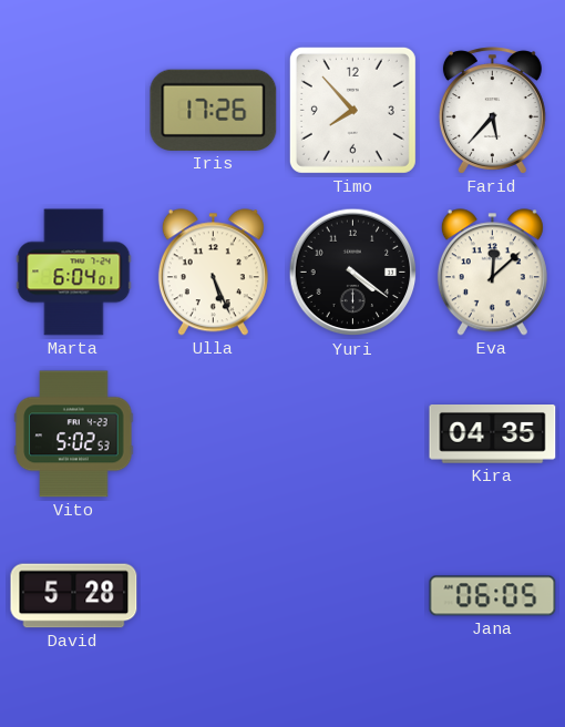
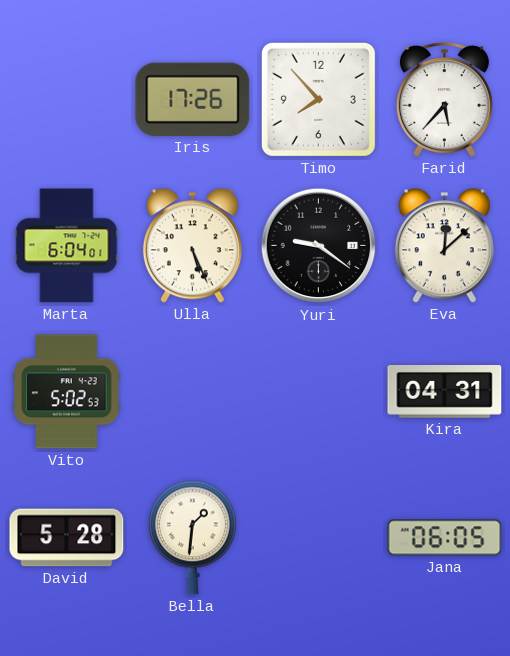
Yuri: 4:21 -> 9:21
Kira: 04:35 -> 04:31
Bella: none -> 1:31
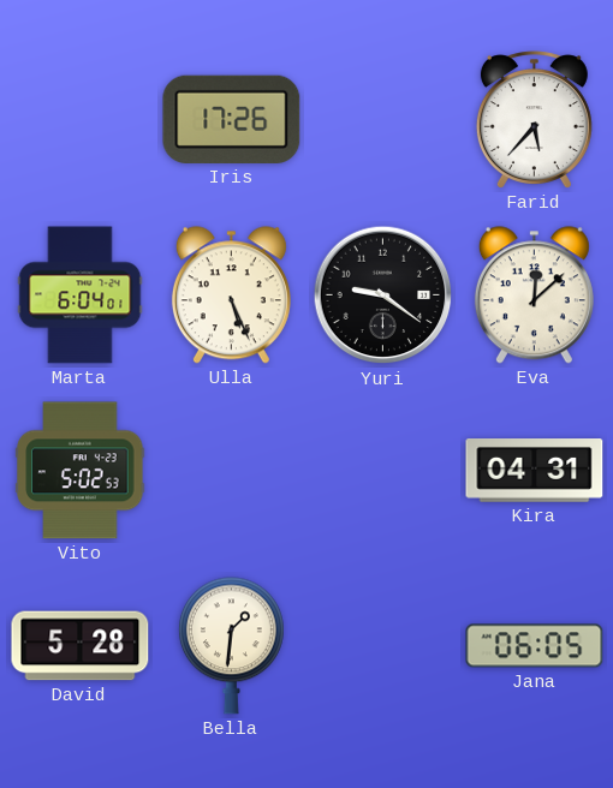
Timo: 7:53 -> none
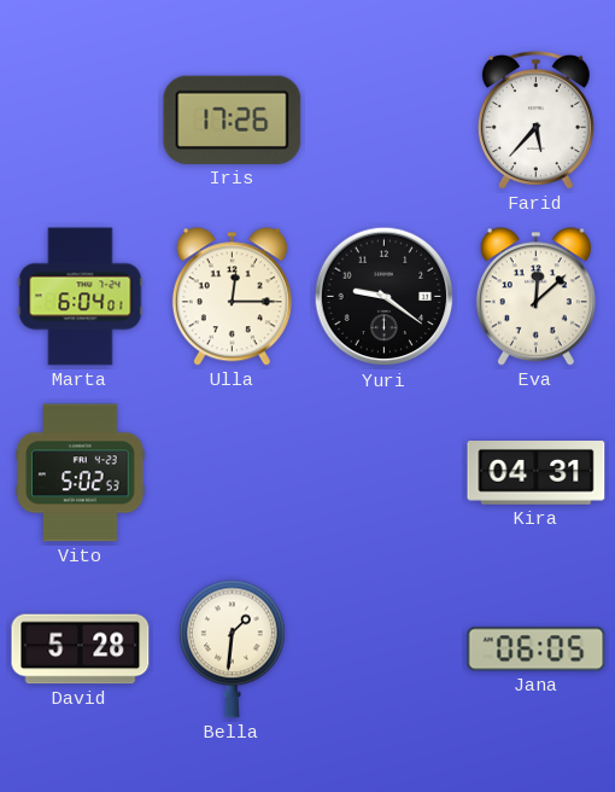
Ulla: 5:26 -> 12:15
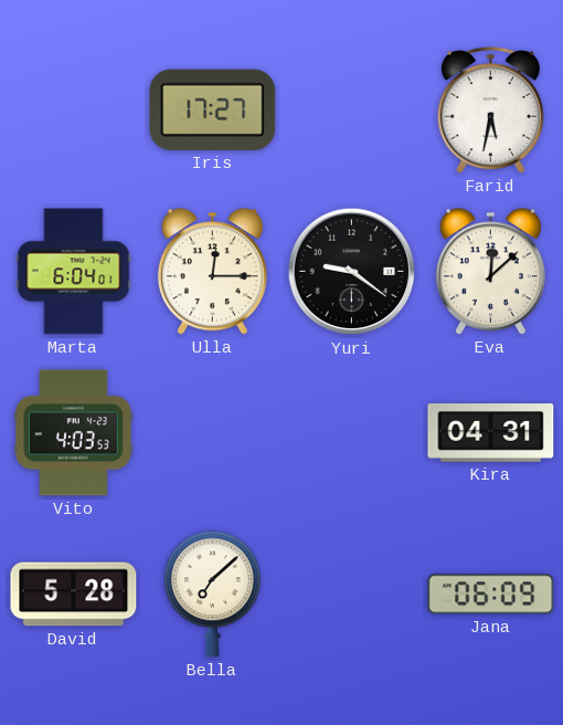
Iris: 17:26 -> 17:27
Farid: 5:37 -> 5:32
Vito: 5:02 -> 4:03
Bella: 1:31 -> 7:08
Jana: 06:05 -> 06:09
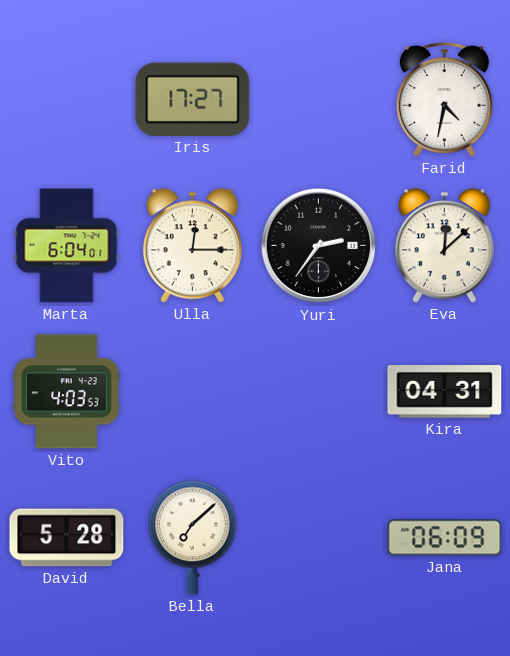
Farid: 5:32 -> 4:32
Yuri: 9:21 -> 2:36
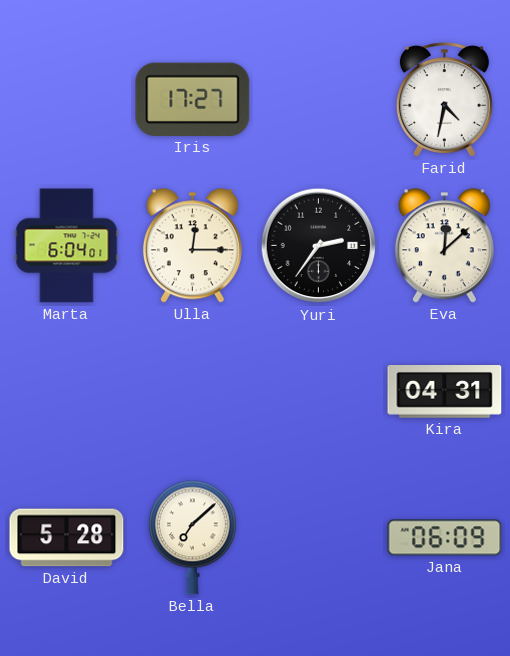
Vito: 4:03 -> none
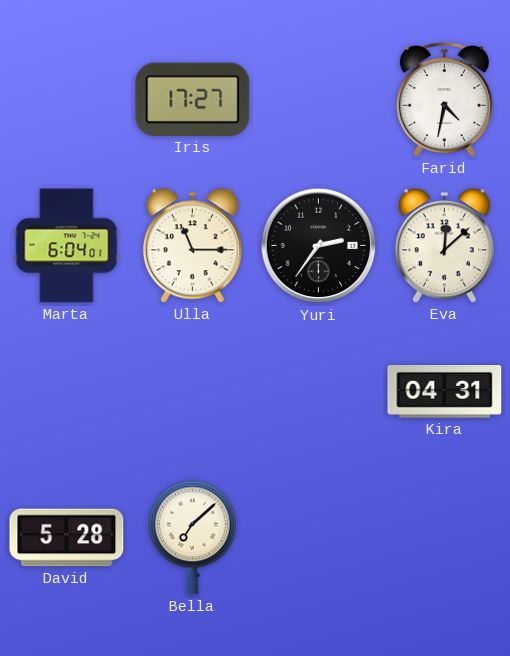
Ulla: 12:15 -> 11:15
Jana: 06:09 -> none
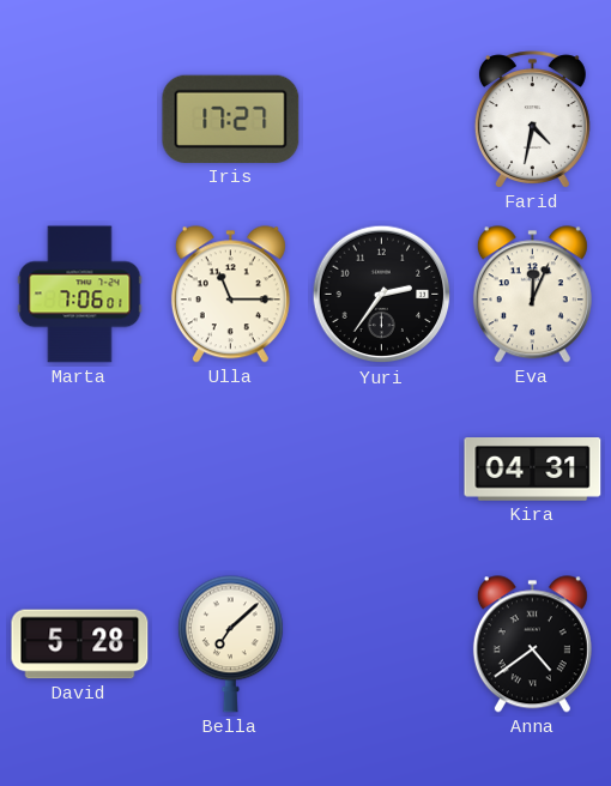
Marta: 6:04 -> 7:06
Eva: 12:08 -> 12:04
Anna: none -> 4:39
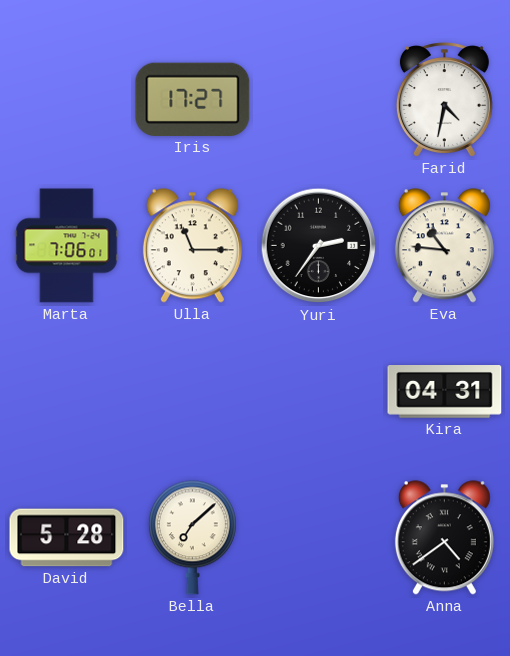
Eva: 12:04 -> 10:46
